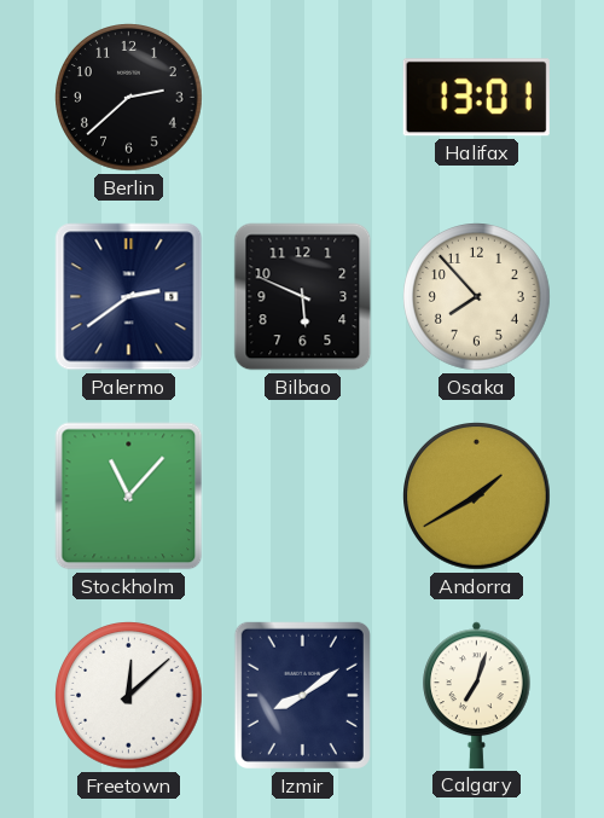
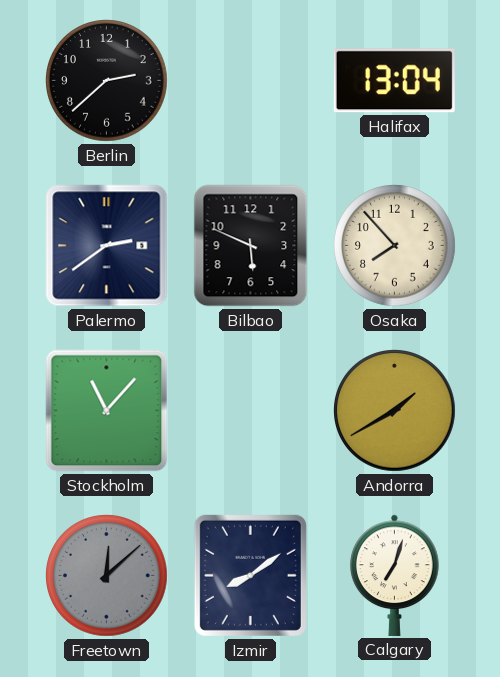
Halifax: 13:01 -> 13:04
Freetown dial: white -> grey
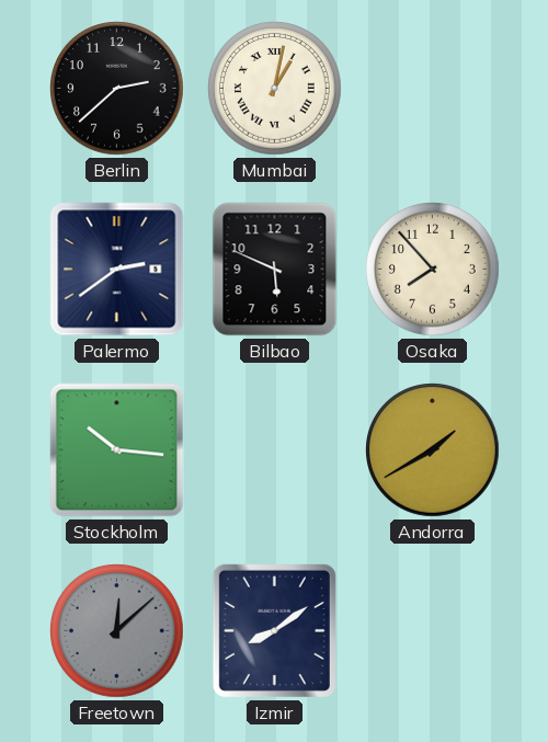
Mumbai: none -> 1:02
Halifax: 13:04 -> none
Stockholm: 11:07 -> 10:16
Calgary: 7:03 -> none
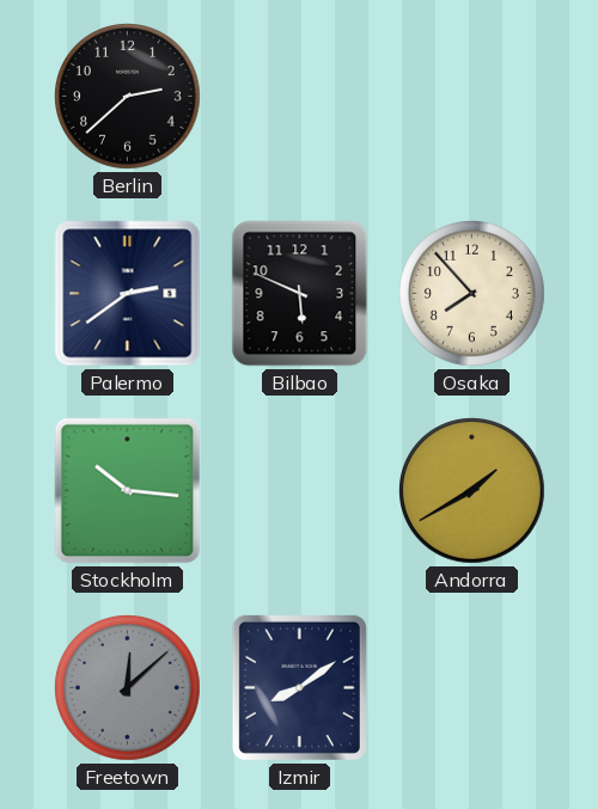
Mumbai: 1:02 -> none
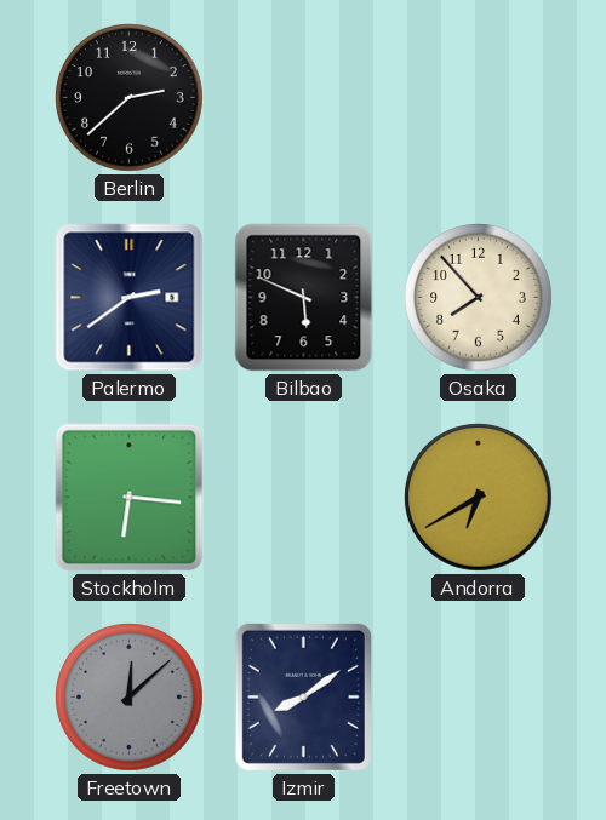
Stockholm: 10:16 -> 6:16
Andorra: 1:40 -> 6:40
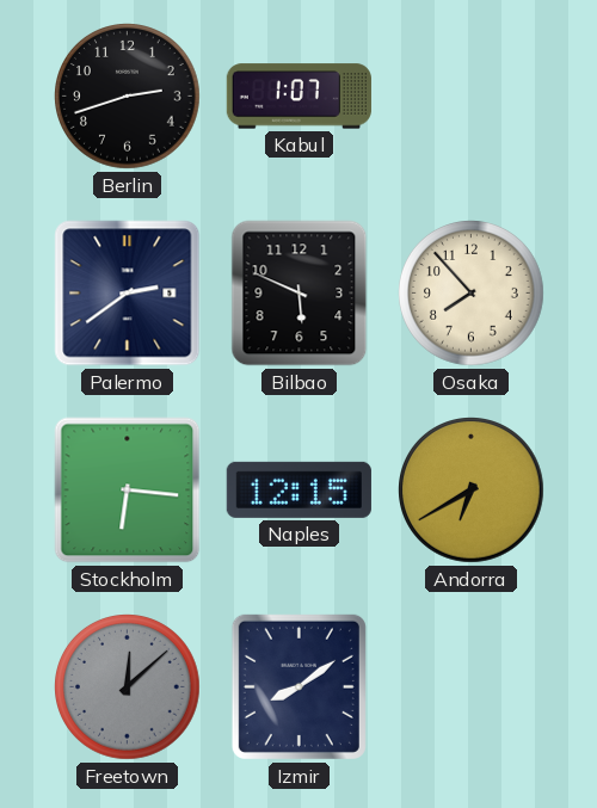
Berlin: 2:38 -> 2:42
Kabul: none -> 1:07
Naples: none -> 12:15
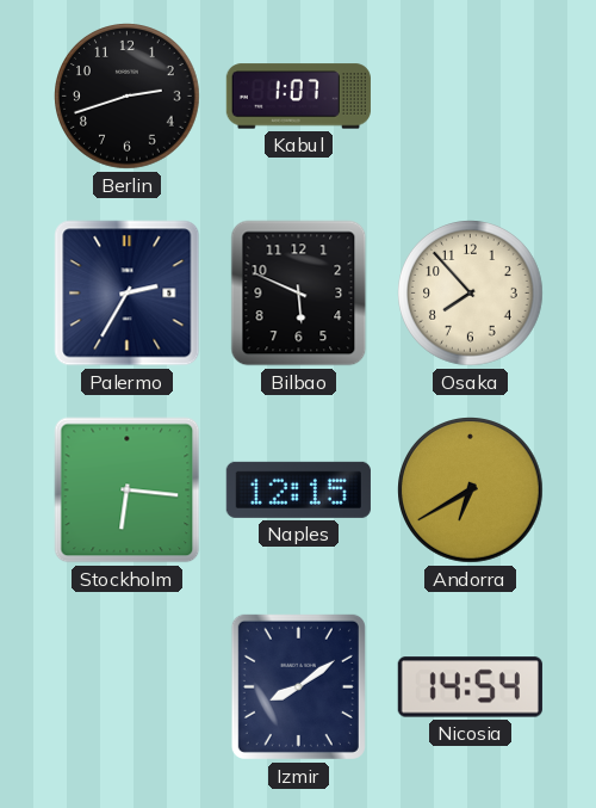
Palermo: 2:39 -> 2:35
Freetown: 12:08 -> none
Nicosia: none -> 14:54
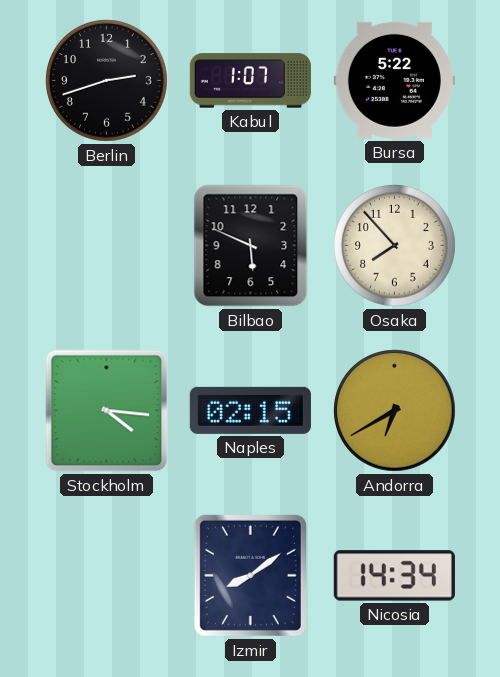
Bursa: none -> 5:22
Palermo: 2:35 -> none
Stockholm: 6:16 -> 4:16
Naples: 12:15 -> 02:15
Nicosia: 14:54 -> 14:34
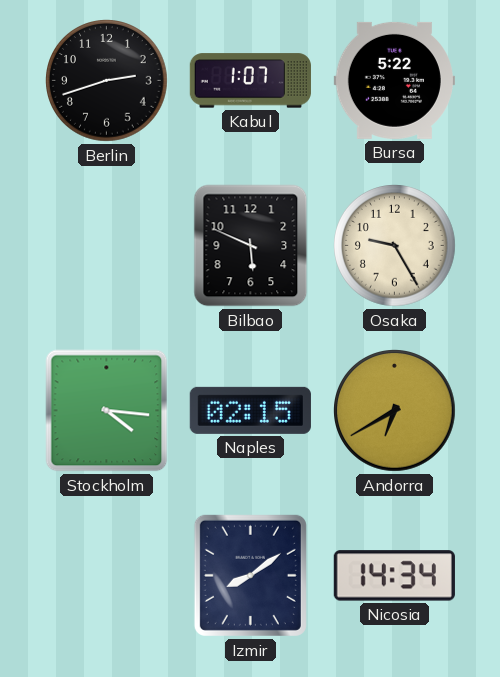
Osaka: 7:53 -> 9:25
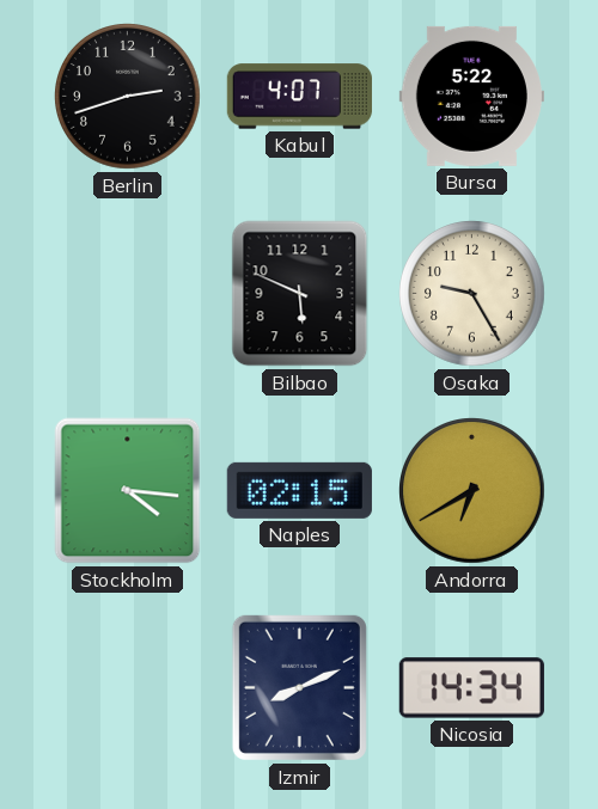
Kabul: 1:07 -> 4:07
Izmir: 8:09 -> 8:11
